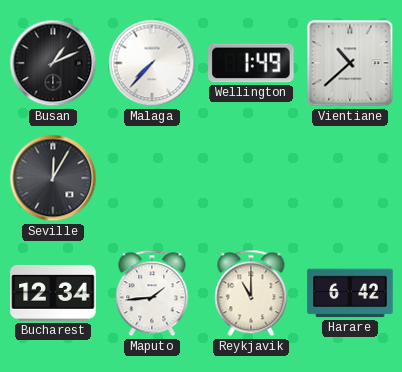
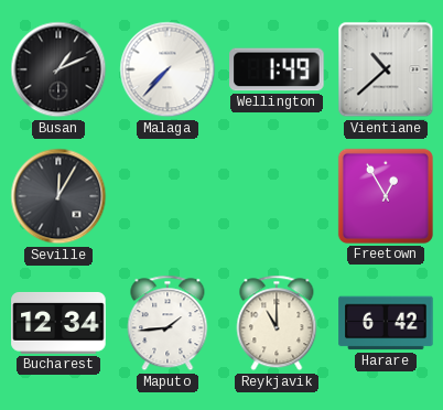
Freetown: none -> 12:55
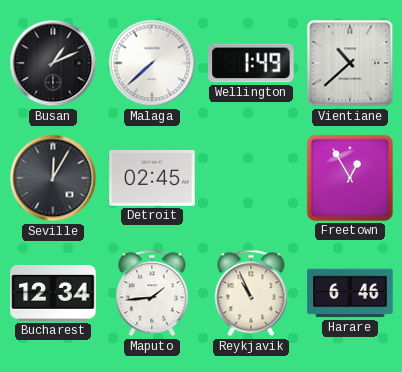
Malaga: 7:37 -> 7:38
Detroit: none -> 02:45
Reykjavik: 11:00 -> 10:56
Harare: 6:42 -> 6:46
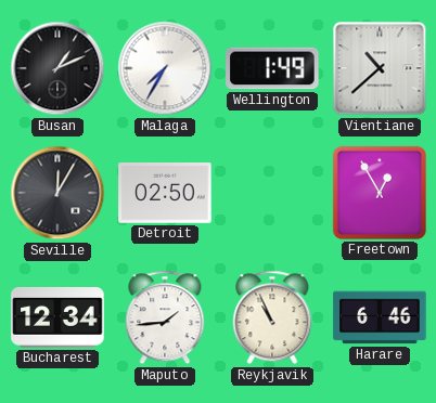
Malaga: 7:38 -> 7:35
Detroit: 02:45 -> 02:50
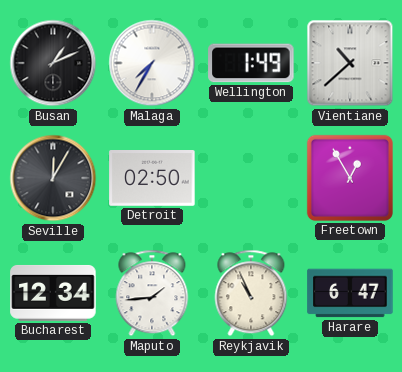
Harare: 6:46 -> 6:47
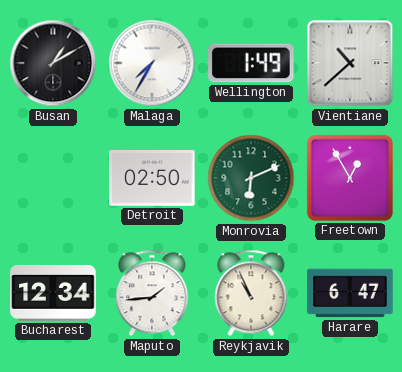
Busan: 1:11 -> 1:10
Seville: 12:05 -> none
Monrovia: none -> 6:11
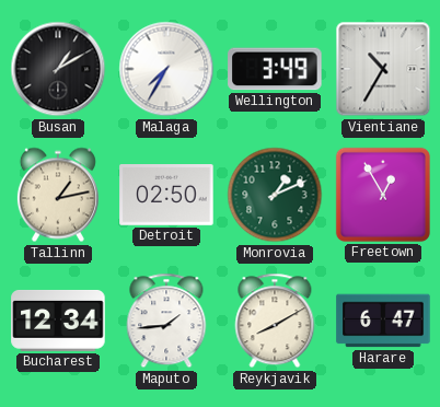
Wellington: 1:49 -> 3:49
Vientiane: 10:38 -> 10:35
Tallinn: none -> 1:13
Monrovia: 6:11 -> 1:11
Reykjavik: 10:56 -> 8:10
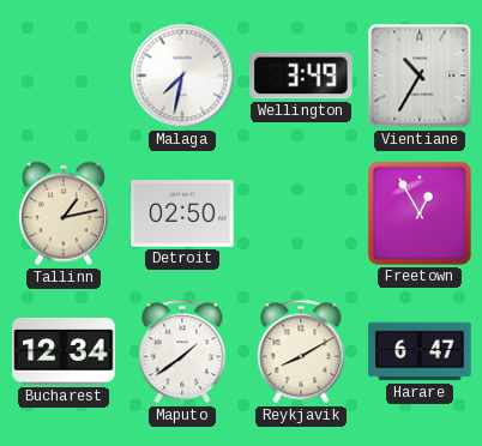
Busan: 1:10 -> none
Malaga: 7:35 -> 7:32
Monrovia: 1:11 -> none
Maputo: 1:44 -> 1:39
